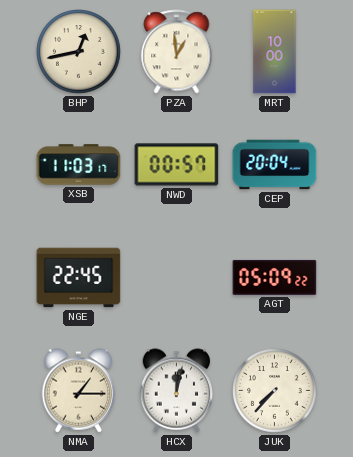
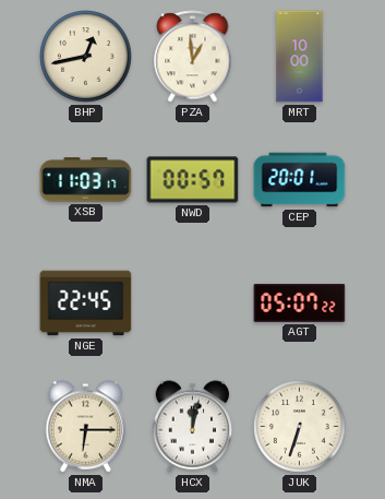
CEP: 20:04 -> 20:01
AGT: 05:09 -> 05:07
NMA: 1:15 -> 6:15
JUK: 7:37 -> 6:33
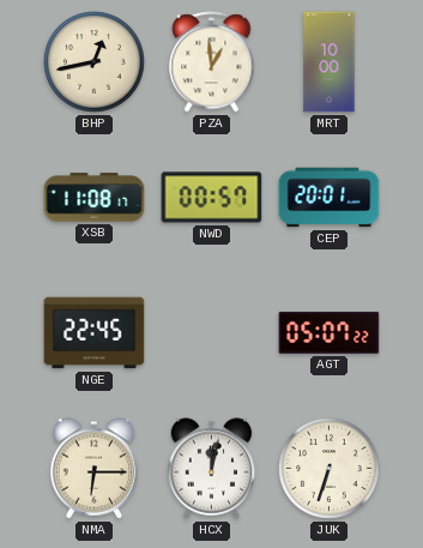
XSB: 11:03 -> 11:08
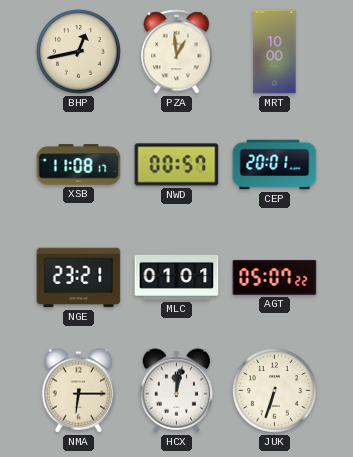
NGE: 22:45 -> 23:21
MLC: none -> 01:01
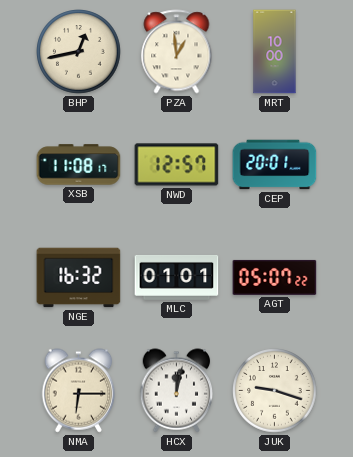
NWD: 00:57 -> 12:57
NGE: 23:21 -> 16:32
JUK: 6:33 -> 9:18
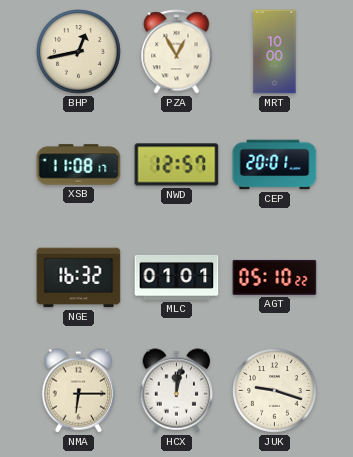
PZA: 12:59 -> 12:55
AGT: 05:07 -> 05:10
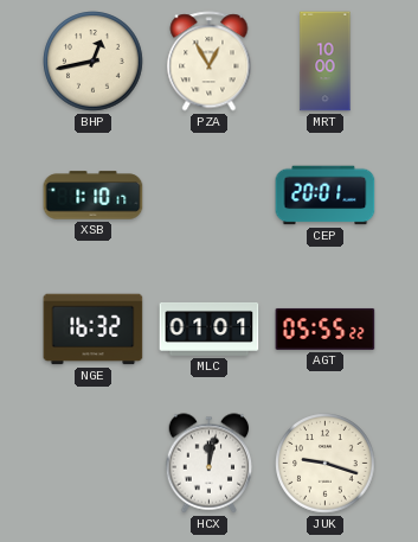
XSB: 11:08 -> 1:10
NWD: 12:57 -> none
AGT: 05:10 -> 05:55
NMA: 6:15 -> none
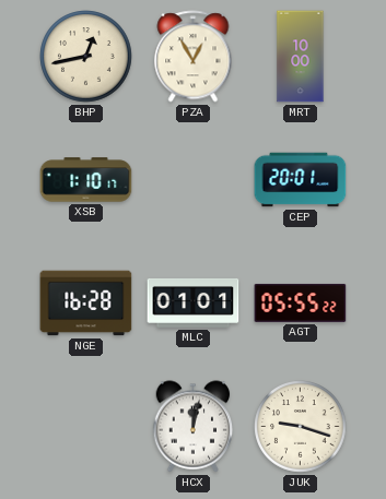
NGE: 16:32 -> 16:28
